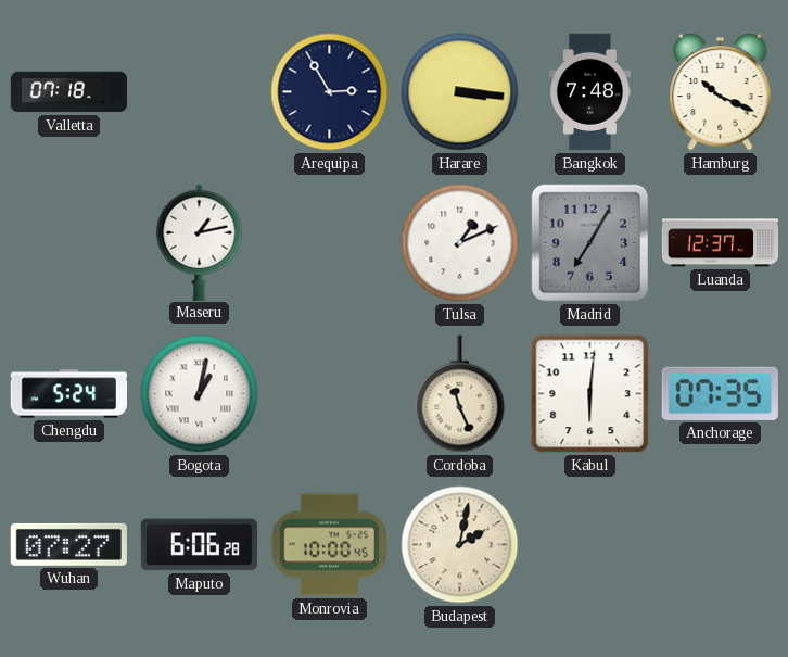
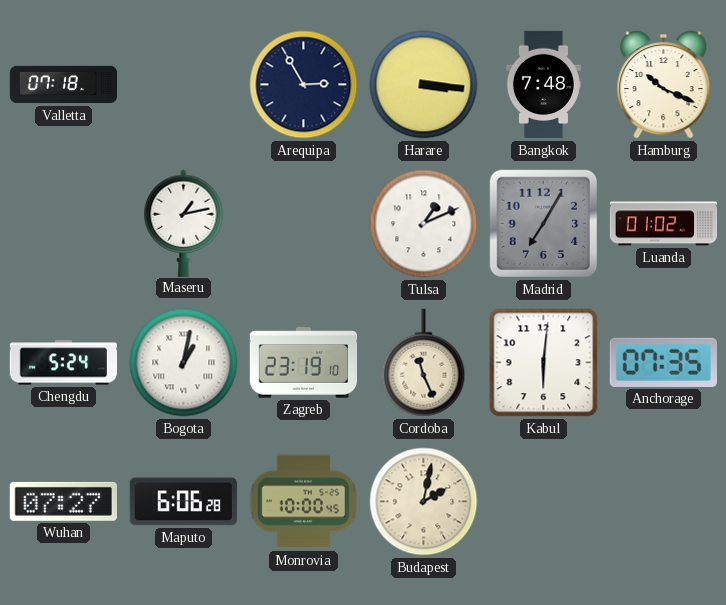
Luanda: 12:37 -> 01:02
Zagreb: none -> 23:19
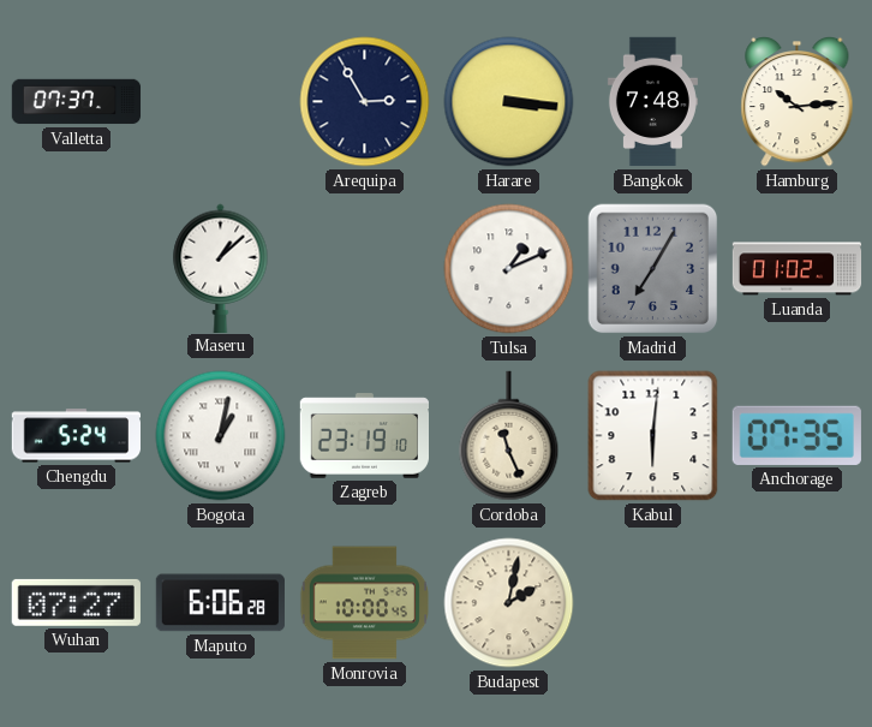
Valletta: 07:18 -> 07:37
Hamburg: 10:19 -> 10:14
Maseru: 1:13 -> 1:08
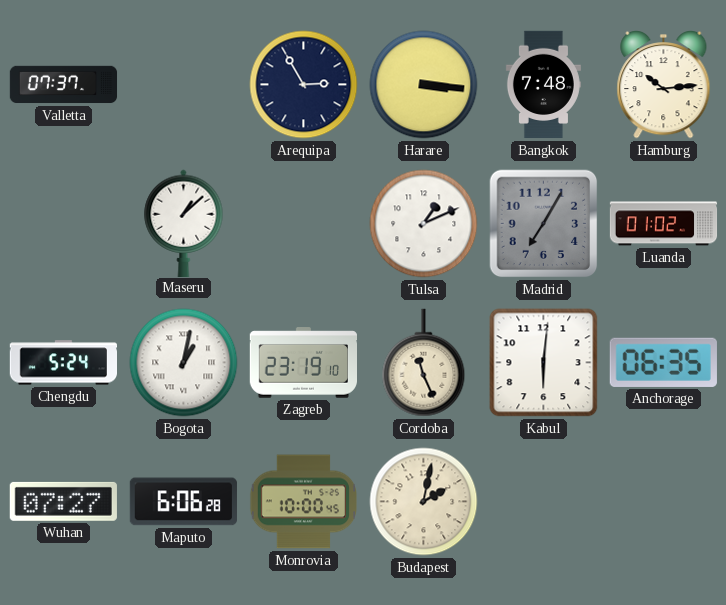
Anchorage: 07:35 -> 06:35
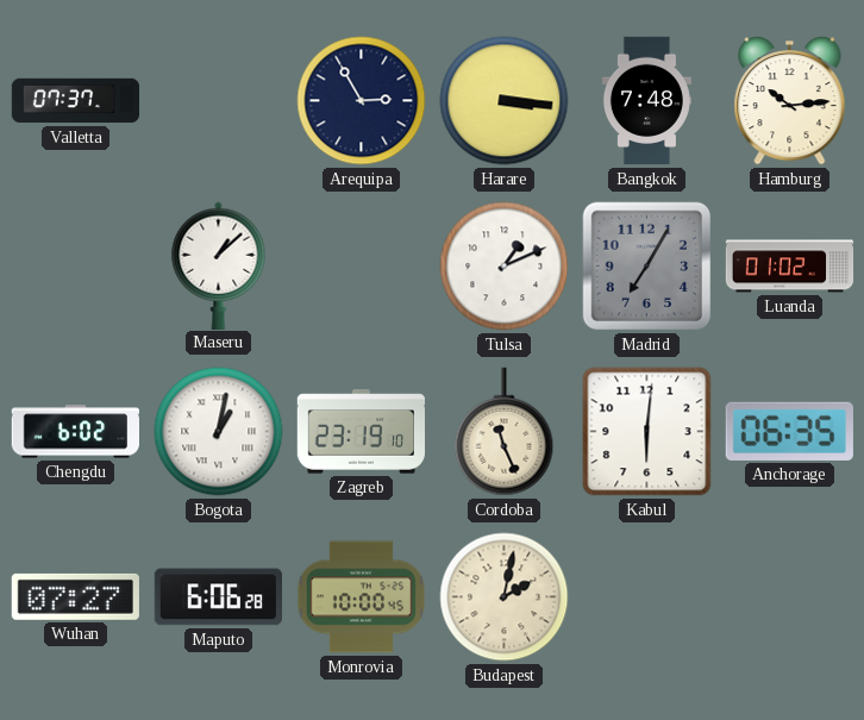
Chengdu: 5:24 -> 6:02
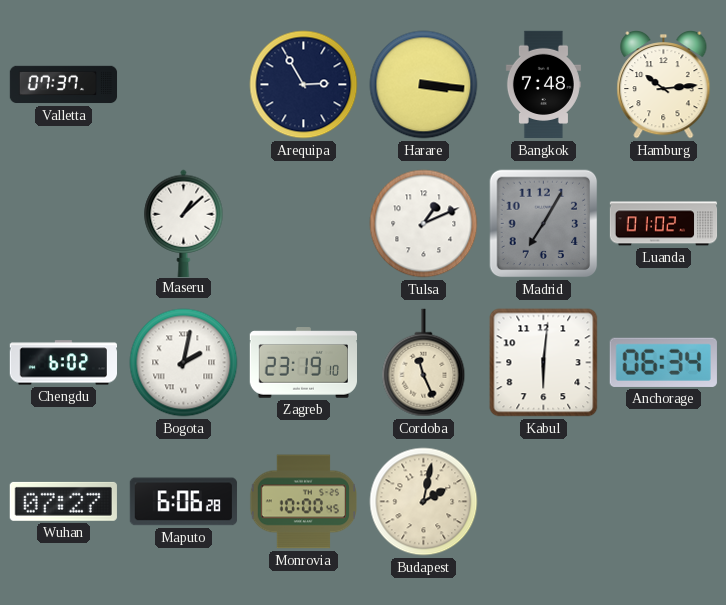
Bogota: 1:02 -> 2:02
Anchorage: 06:35 -> 06:34
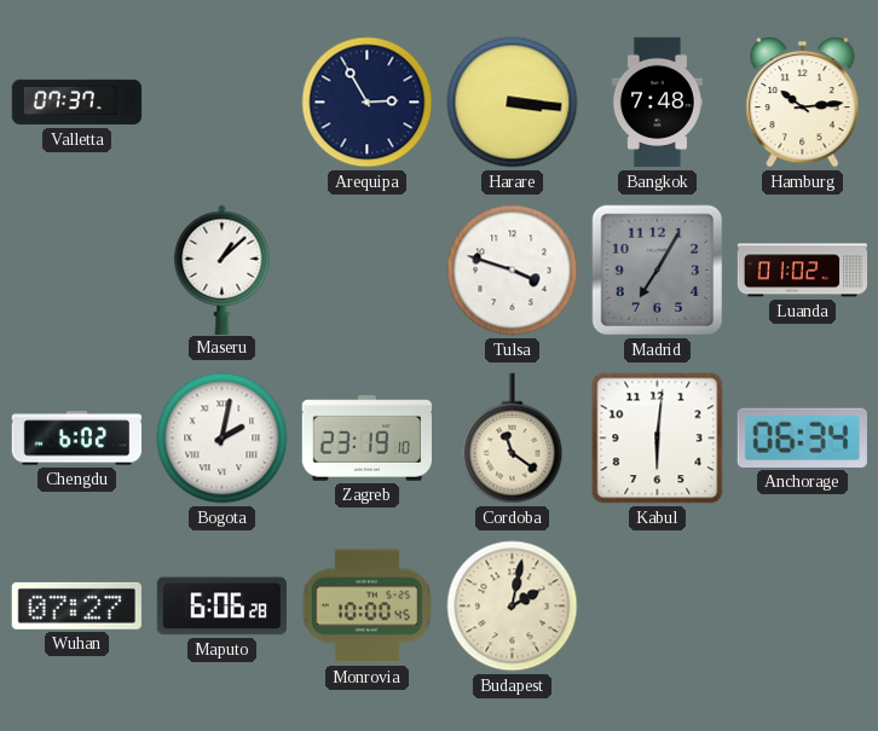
Tulsa: 1:11 -> 3:48
Cordoba: 11:26 -> 11:21
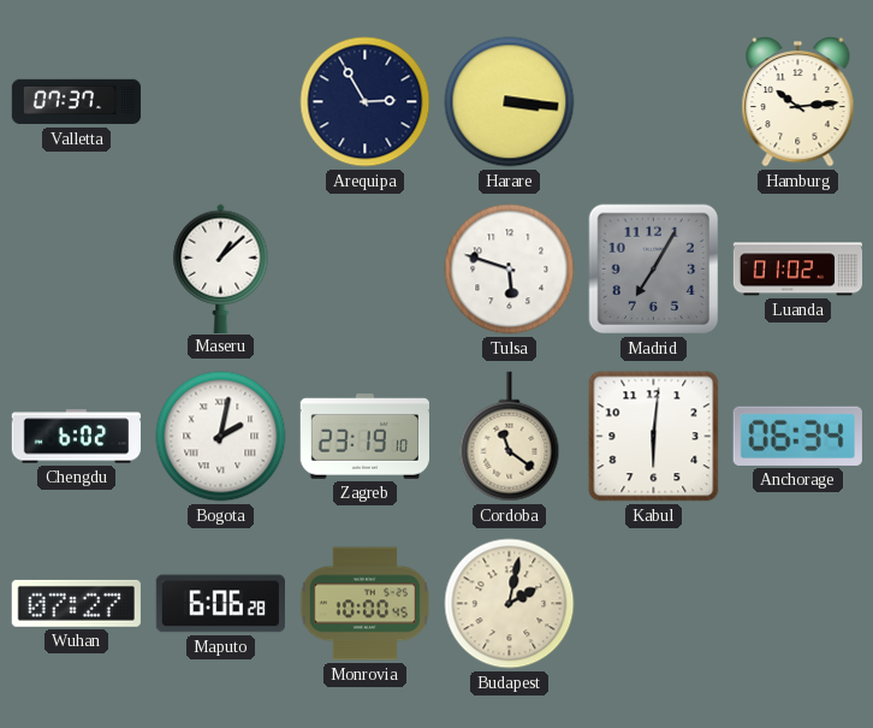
Bangkok: 7:48 -> none
Tulsa: 3:48 -> 5:48
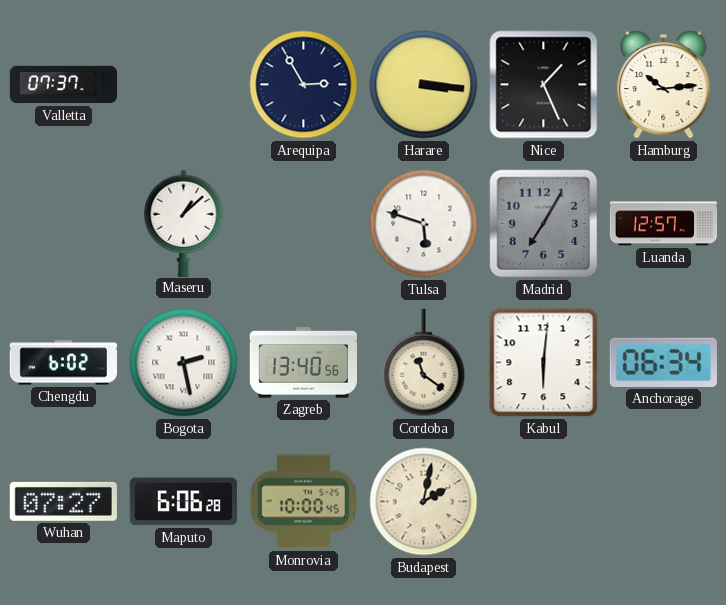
Nice: none -> 1:26
Luanda: 01:02 -> 12:57
Bogota: 2:02 -> 2:28
Zagreb: 23:19 -> 13:40
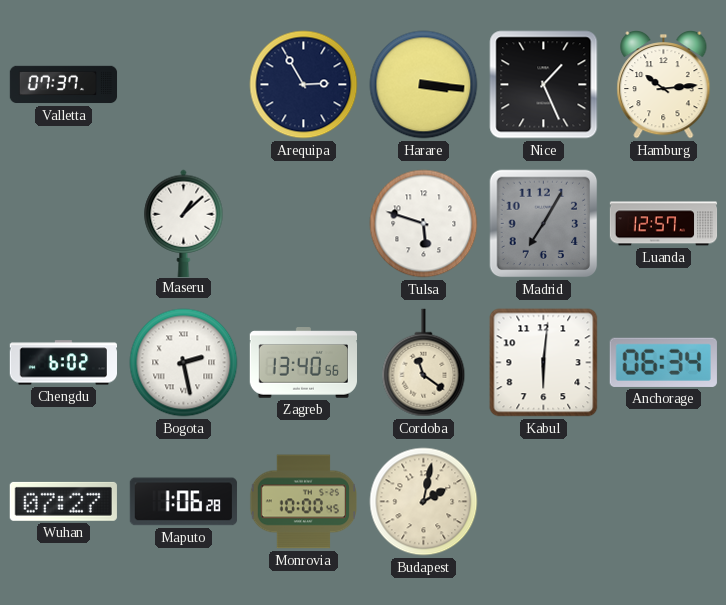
Maputo: 6:06 -> 1:06
